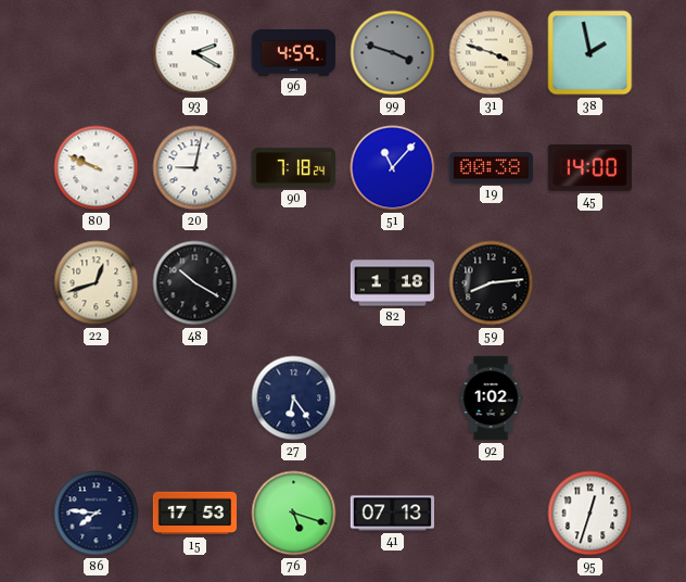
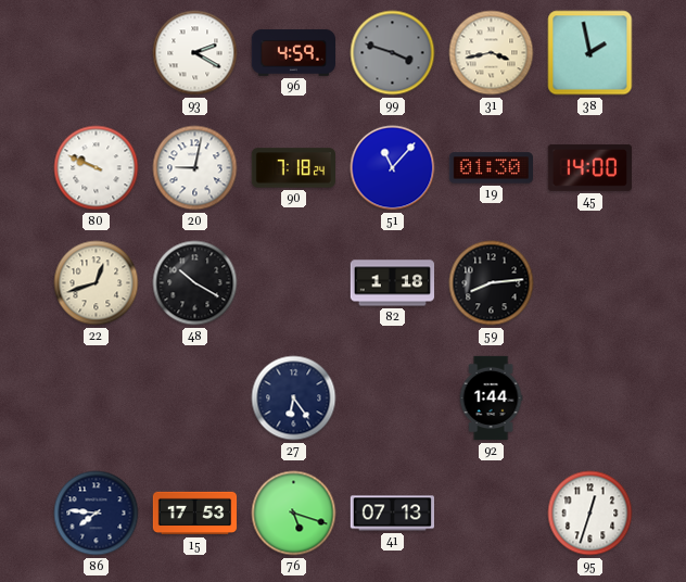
31: 3:48 -> 3:43
19: 00:38 -> 01:30
92: 1:02 -> 1:44
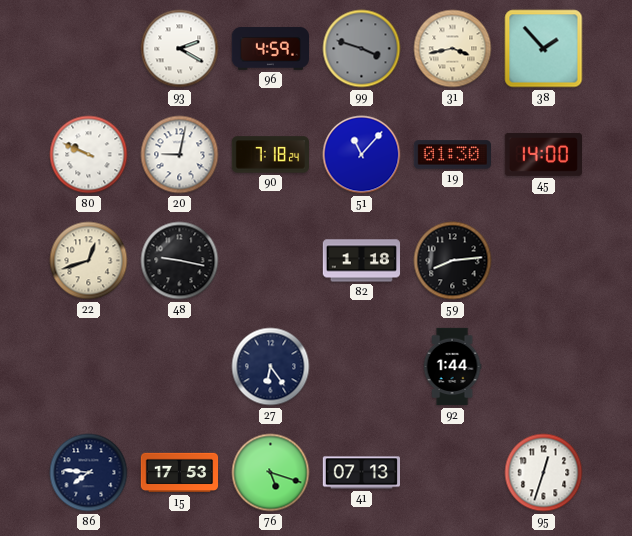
38: 1:58 -> 1:53
48: 10:20 -> 9:17
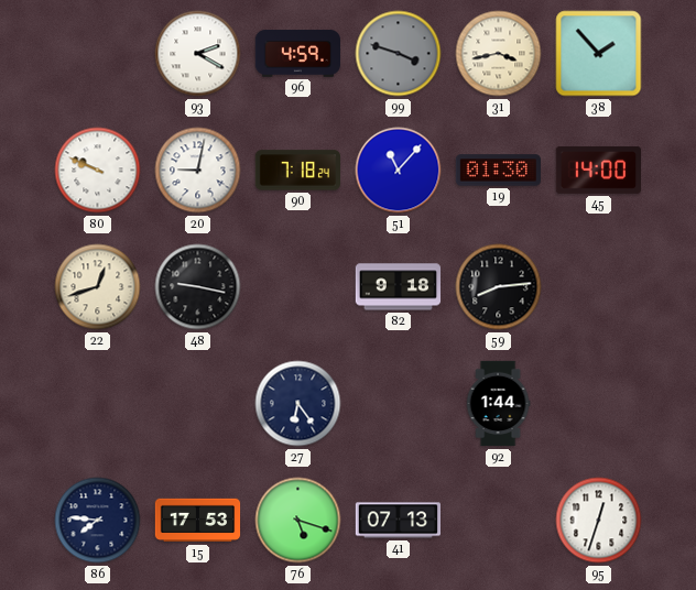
82: 1:18 -> 9:18
